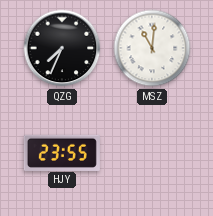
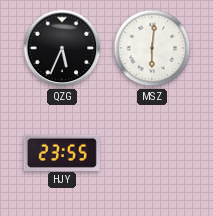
QZG: 7:34 -> 5:34
MSZ: 11:01 -> 6:01
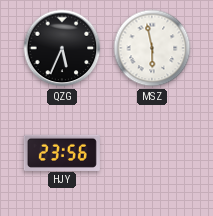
MSZ: 6:01 -> 5:58
HJY: 23:55 -> 23:56
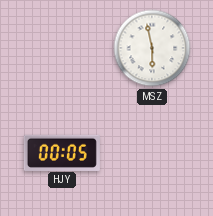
QZG: 5:34 -> none
HJY: 23:56 -> 00:05
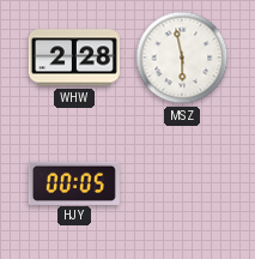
WHW: none -> 2:28
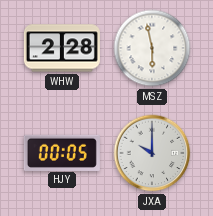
JXA: none -> 10:00
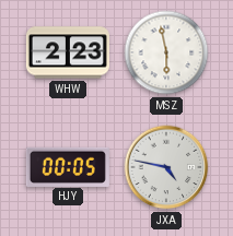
WHW: 2:28 -> 2:23
JXA: 10:00 -> 4:47
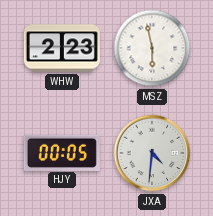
JXA: 4:47 -> 4:31
